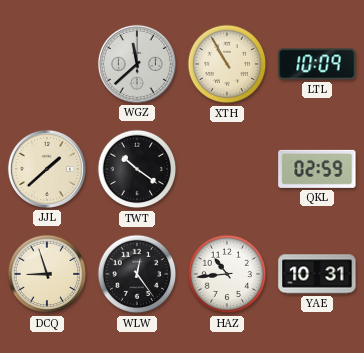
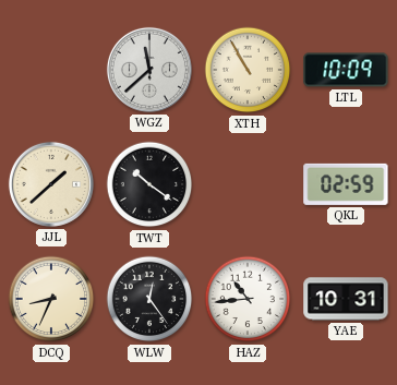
DCQ: 8:57 -> 8:34
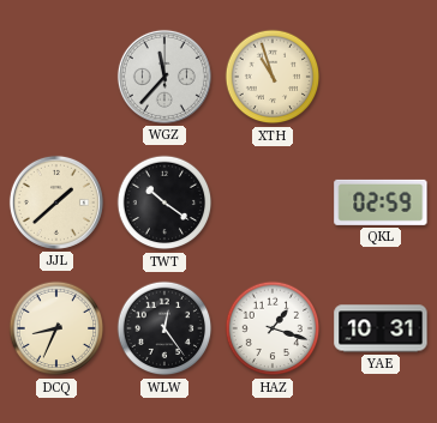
WGZ: 11:38 -> 11:37
XTH: 10:55 -> 10:57
LTL: 10:09 -> none
HAZ: 10:44 -> 1:18
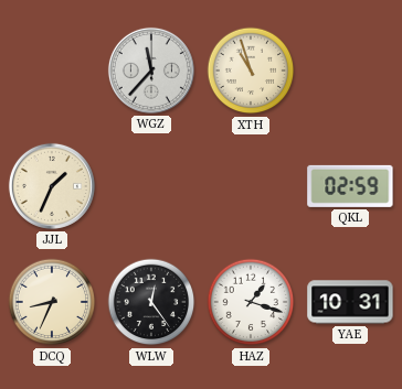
JJL: 1:38 -> 1:34
TWT: 10:21 -> none
